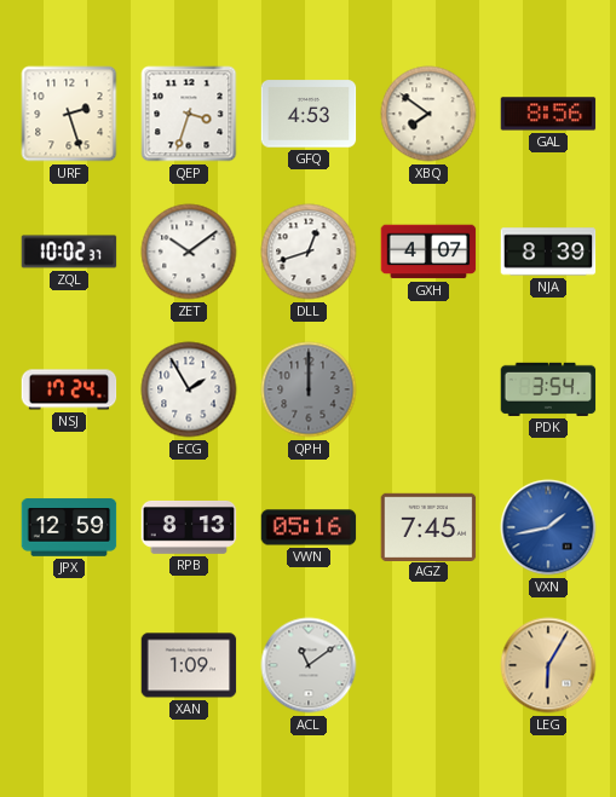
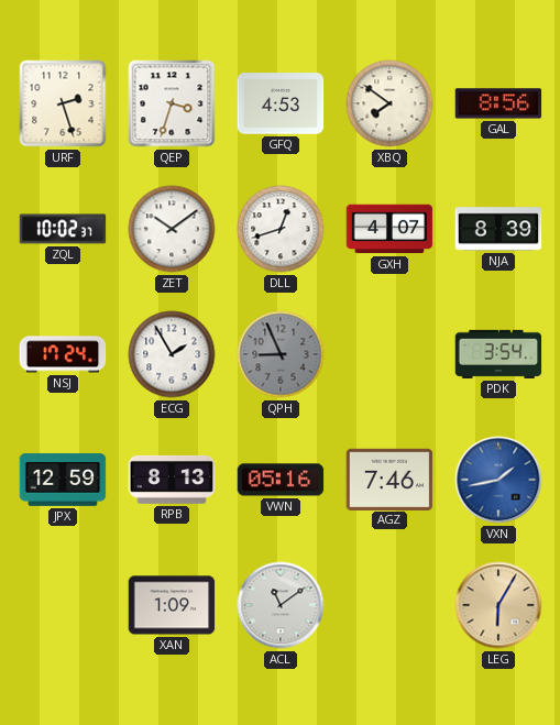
QPH: 12:00 -> 8:56
AGZ: 7:45 -> 7:46
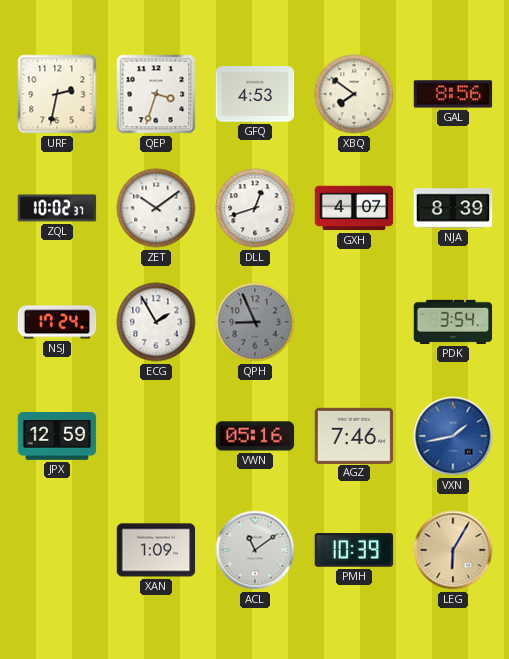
URF: 2:27 -> 2:32
RPB: 8:13 -> none
PMH: none -> 10:39
